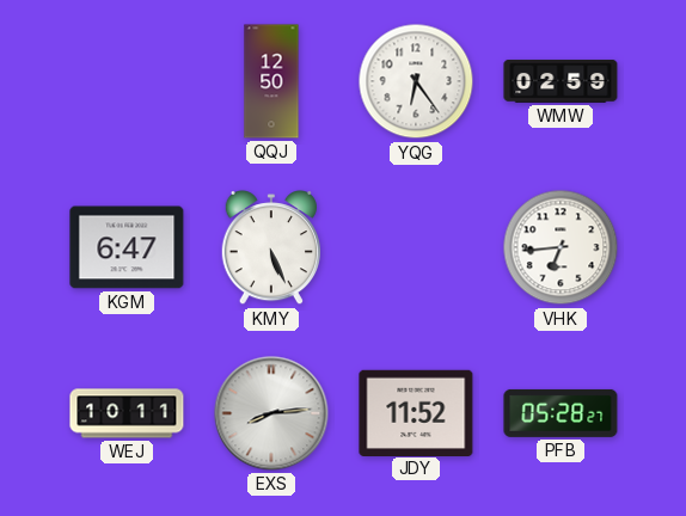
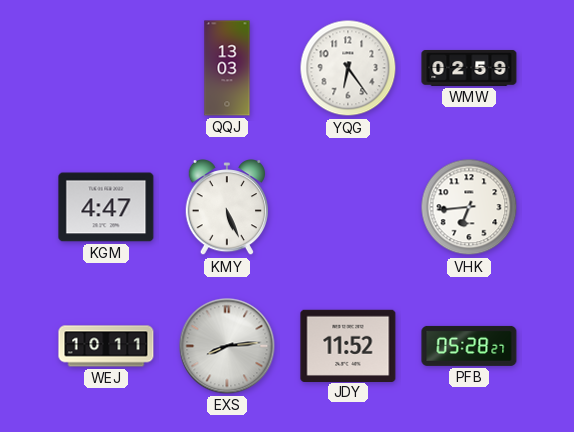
QQJ: 12:50 -> 13:03
KGM: 6:47 -> 4:47
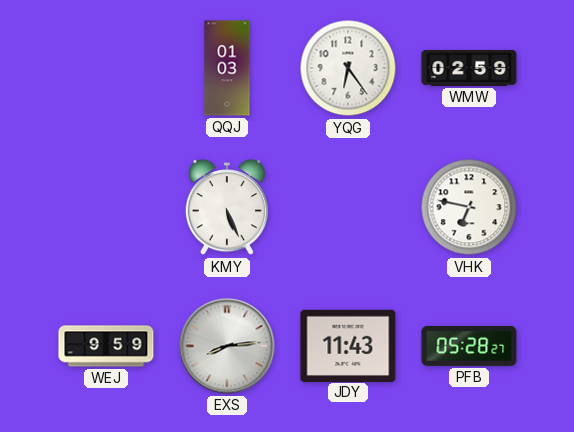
QQJ: 13:03 -> 01:03
KGM: 4:47 -> none
VHK: 6:44 -> 6:47
WEJ: 10:11 -> 9:59
JDY: 11:52 -> 11:43
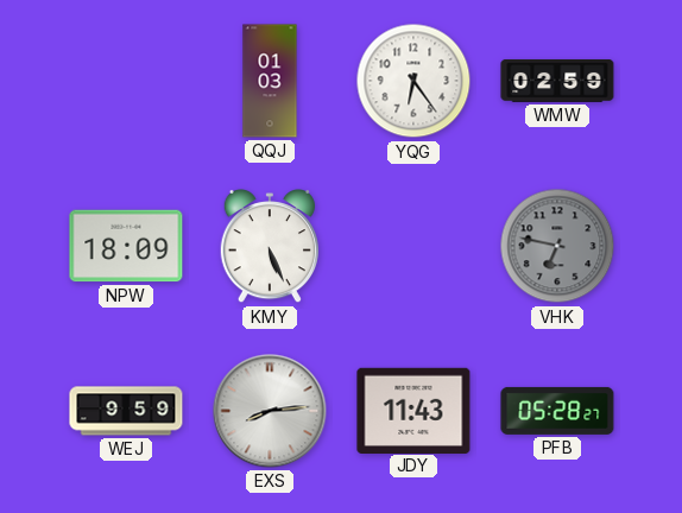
NPW: none -> 18:09
VHK dial: white -> grey
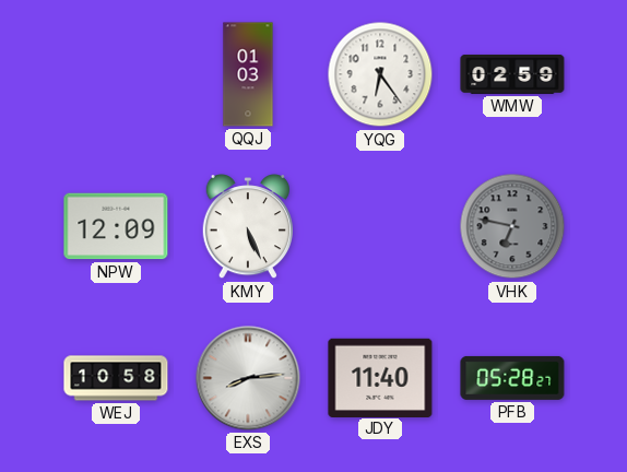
NPW: 18:09 -> 12:09
WEJ: 9:59 -> 10:58
JDY: 11:43 -> 11:40
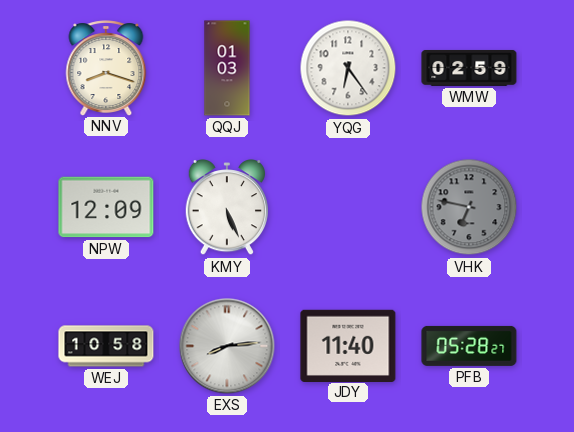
NNV: none -> 8:18
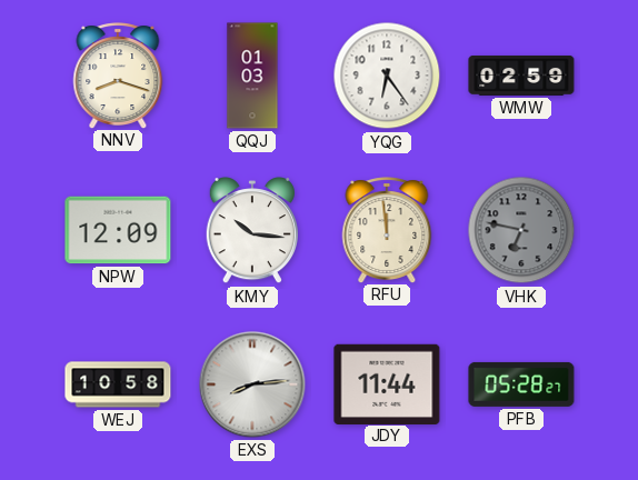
KMY: 5:26 -> 10:16
RFU: none -> 11:59
JDY: 11:40 -> 11:44
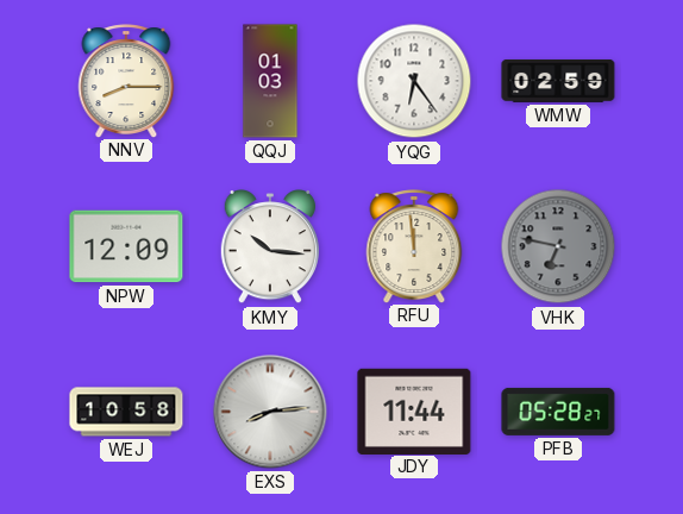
NNV: 8:18 -> 8:15
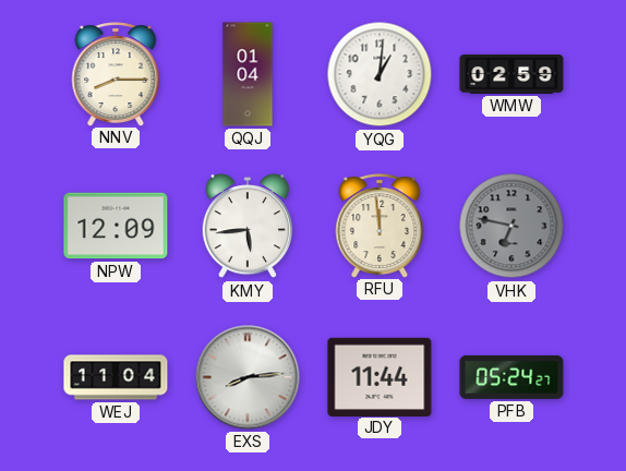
QQJ: 01:03 -> 01:04
YQG: 6:24 -> 1:01
KMY: 10:16 -> 5:44
WEJ: 10:58 -> 11:04
PFB: 05:28 -> 05:24
